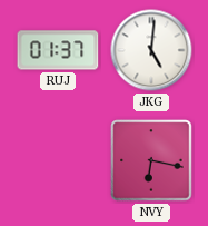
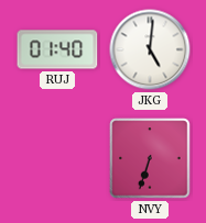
RUJ: 01:37 -> 01:40
NVY: 6:17 -> 6:33
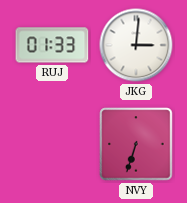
RUJ: 01:40 -> 01:33
JKG: 5:01 -> 3:01
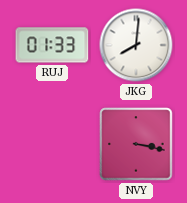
JKG: 3:01 -> 8:01
NVY: 6:33 -> 3:17
